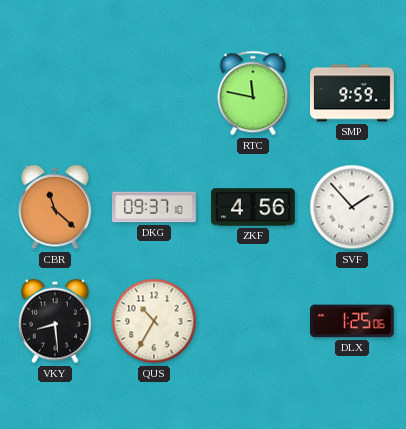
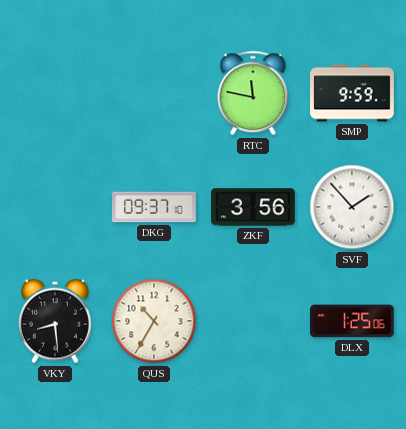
CBR: 11:22 -> none
ZKF: 4:56 -> 3:56
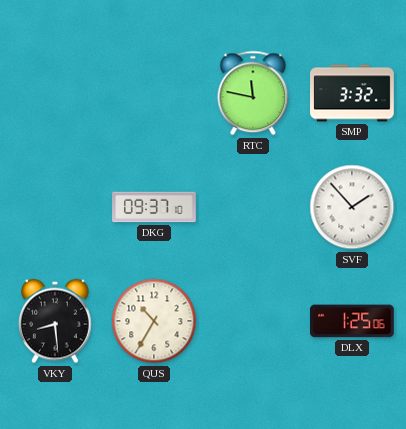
SMP: 9:59 -> 3:32
ZKF: 3:56 -> none
